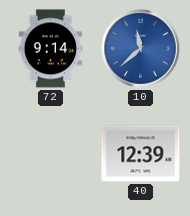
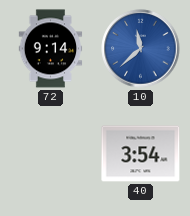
40: 12:39 -> 3:54
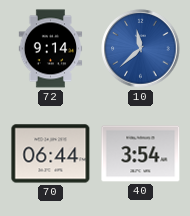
70: none -> 06:44
